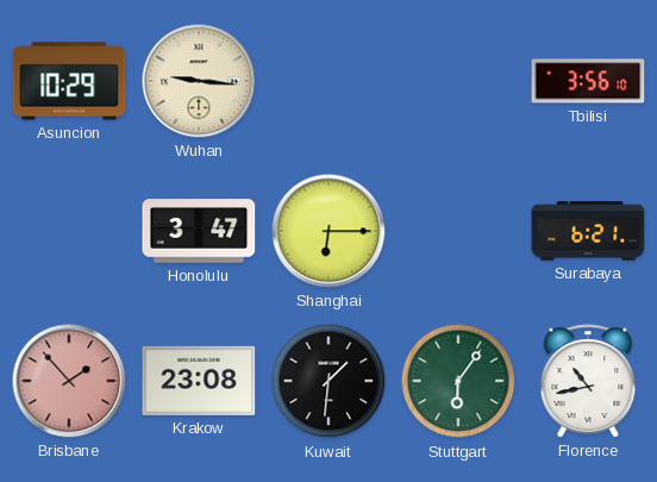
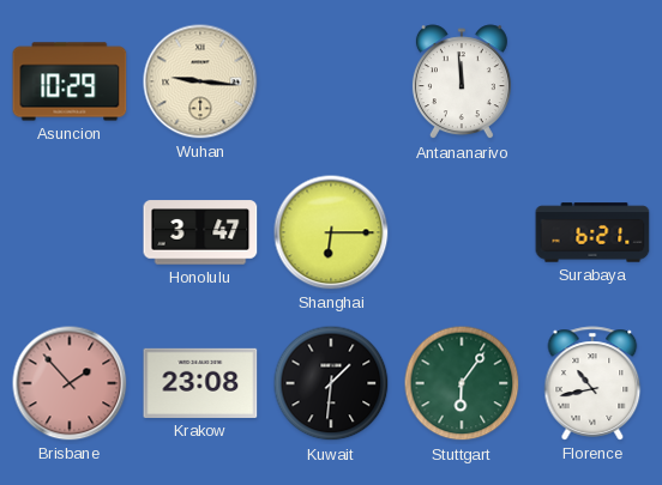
Antananarivo: none -> 11:59
Tbilisi: 3:56 -> none
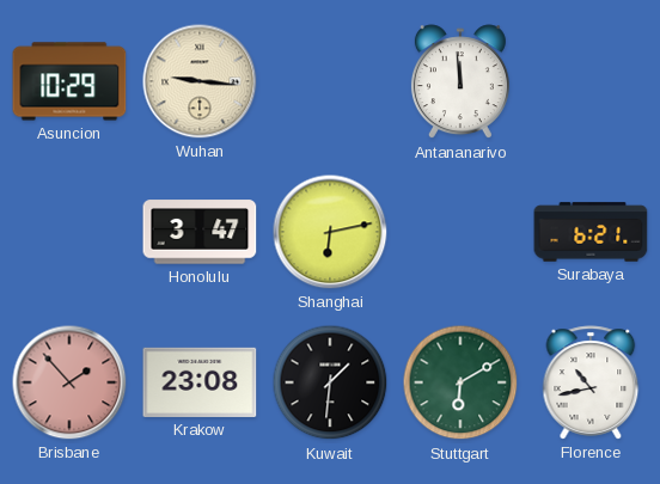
Shanghai: 6:15 -> 6:13
Stuttgart: 6:06 -> 6:10
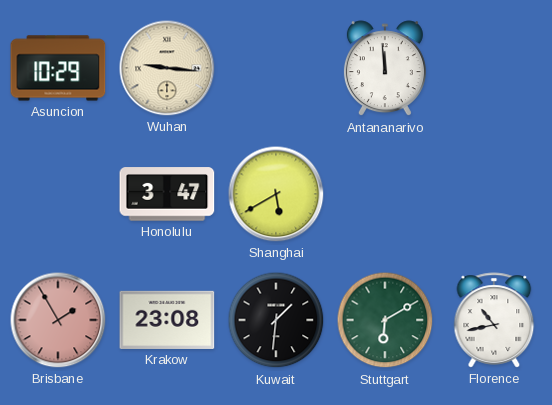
Shanghai: 6:13 -> 5:40
Surabaya: 6:21 -> none
Brisbane: 1:53 -> 1:55
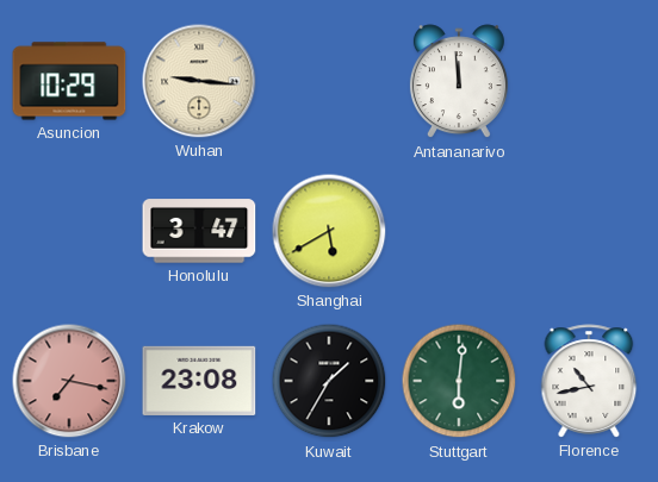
Brisbane: 1:55 -> 7:17
Kuwait: 1:31 -> 1:35
Stuttgart: 6:10 -> 6:01
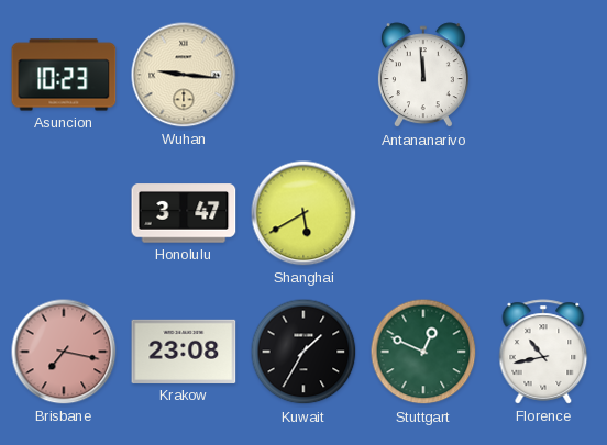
Asuncion: 10:29 -> 10:23
Stuttgart: 6:01 -> 12:49
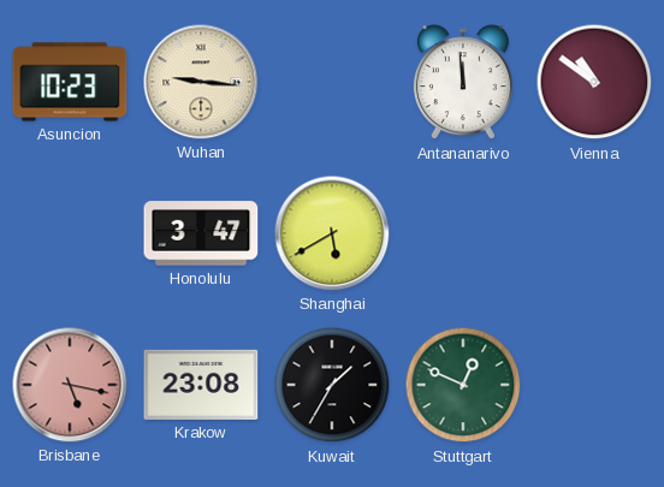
Vienna: none -> 10:51
Brisbane: 7:17 -> 5:17
Florence: 10:43 -> none
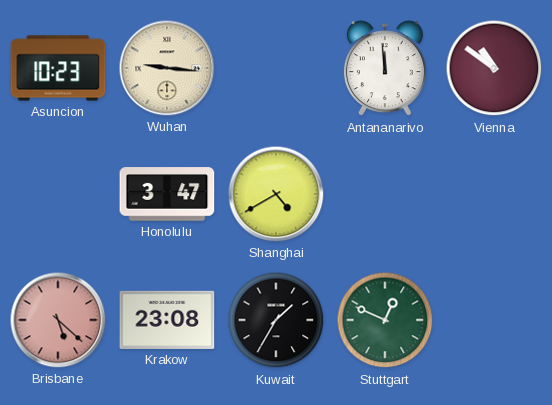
Shanghai: 5:40 -> 4:40
Brisbane: 5:17 -> 5:22
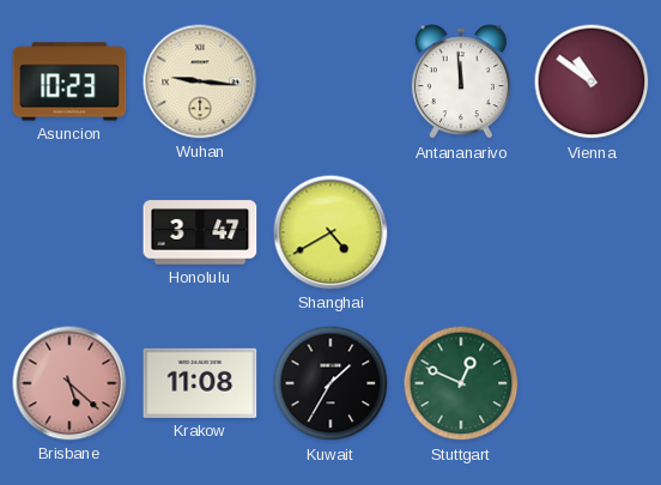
Krakow: 23:08 -> 11:08
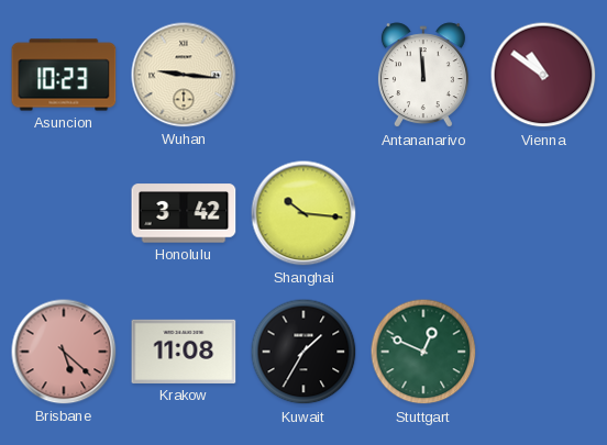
Honolulu: 3:47 -> 3:42
Shanghai: 4:40 -> 10:16
